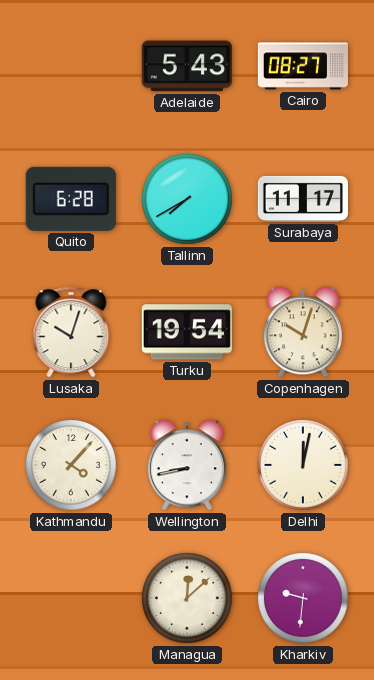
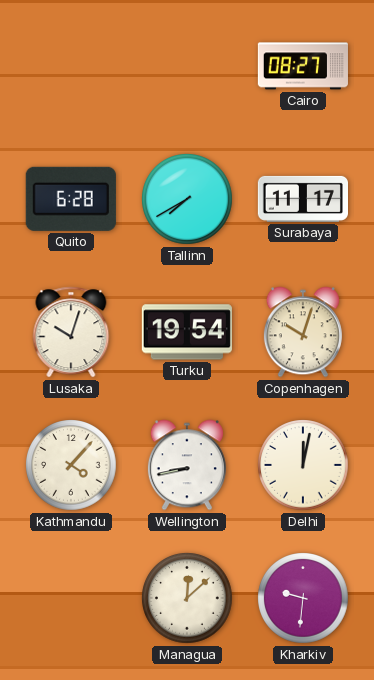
Adelaide: 5:43 -> none
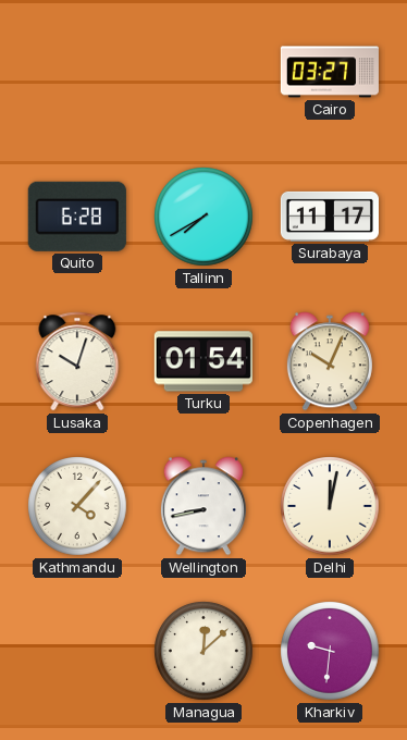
Cairo: 08:27 -> 03:27
Turku: 19:54 -> 01:54
Copenhagen: 10:03 -> 10:04
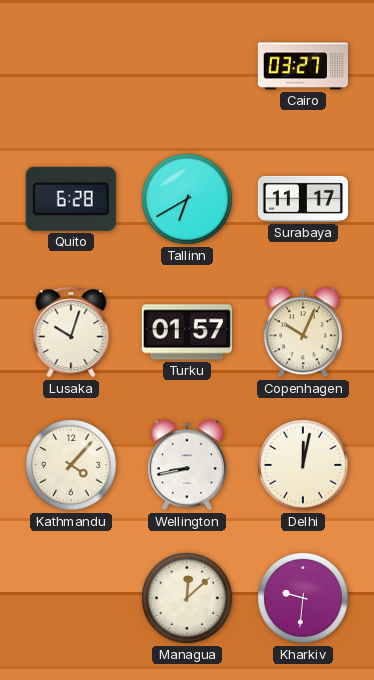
Tallinn: 7:40 -> 6:40
Turku: 01:54 -> 01:57
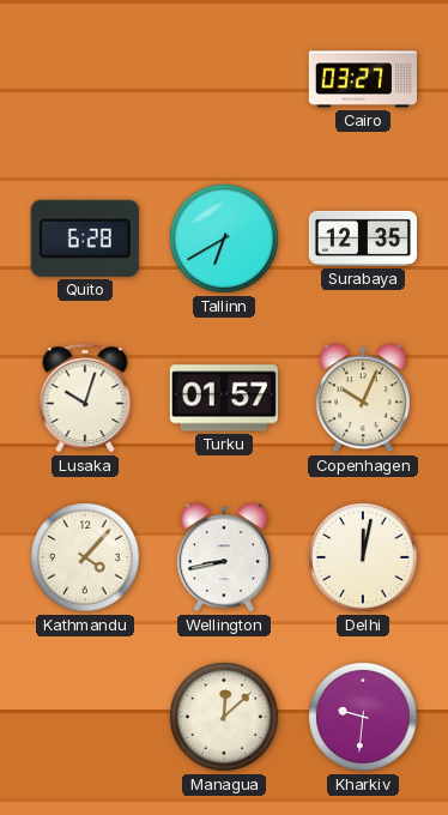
Surabaya: 11:17 -> 12:35
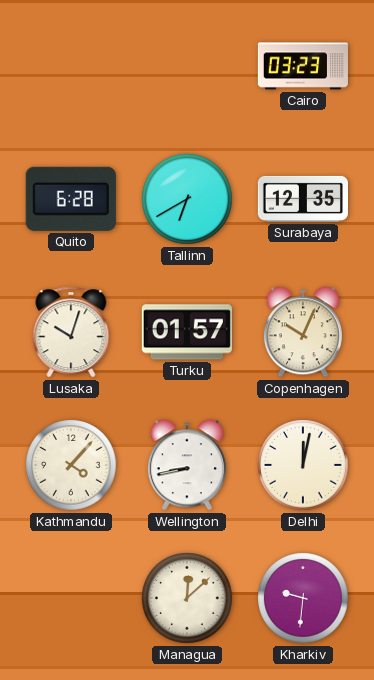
Cairo: 03:27 -> 03:23
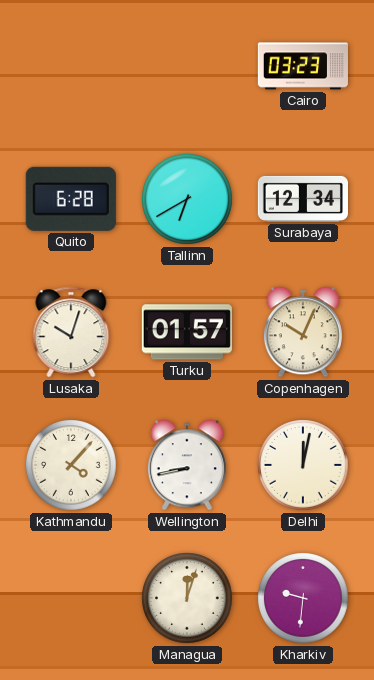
Surabaya: 12:35 -> 12:34
Managua: 12:08 -> 12:03
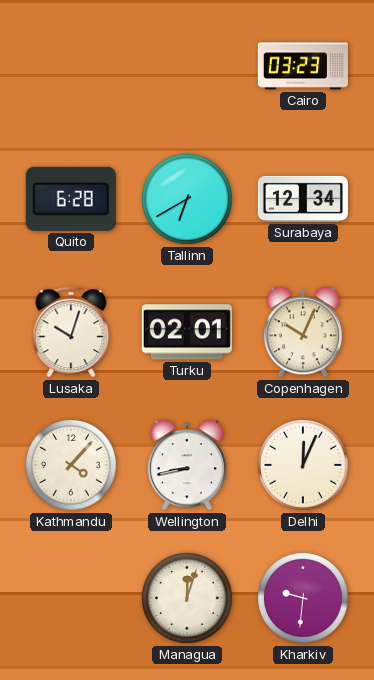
Turku: 01:57 -> 02:01
Delhi: 12:02 -> 12:04
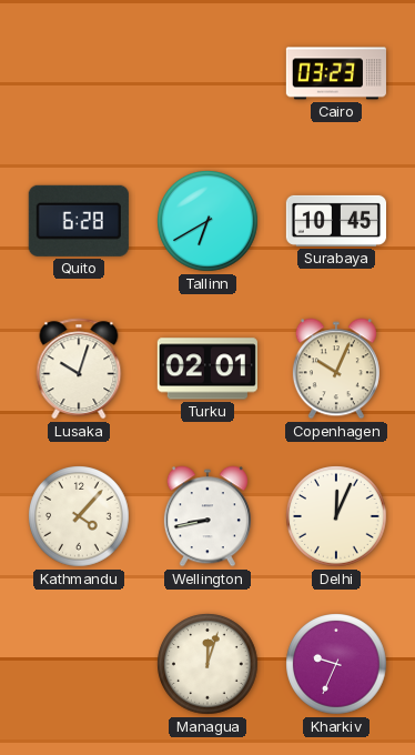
Surabaya: 12:34 -> 10:45
Kharkiv: 9:31 -> 9:34
